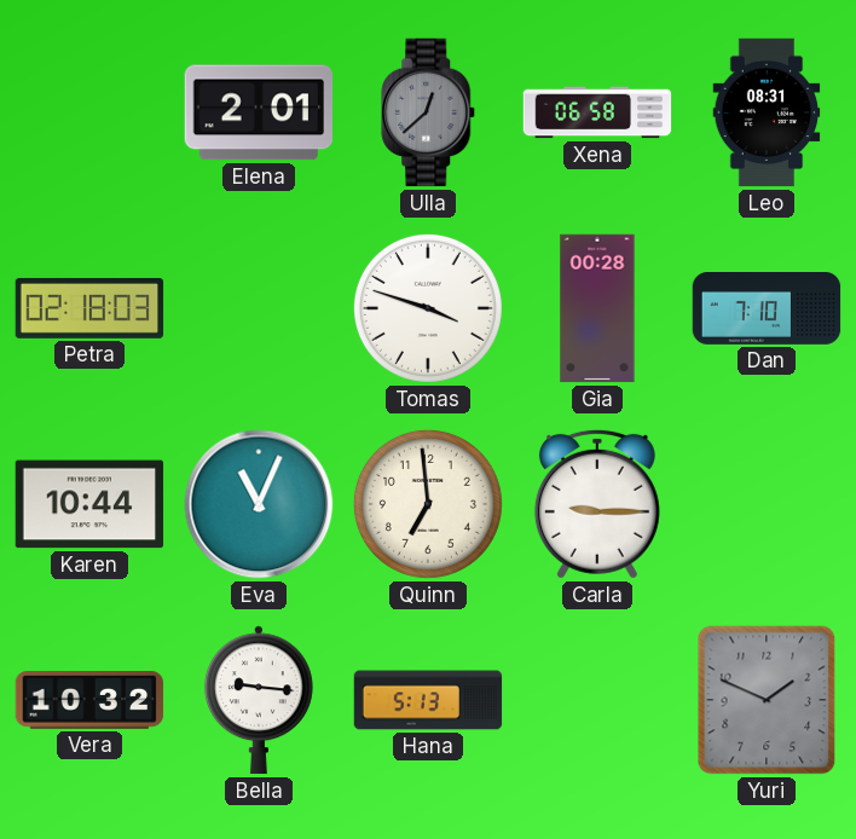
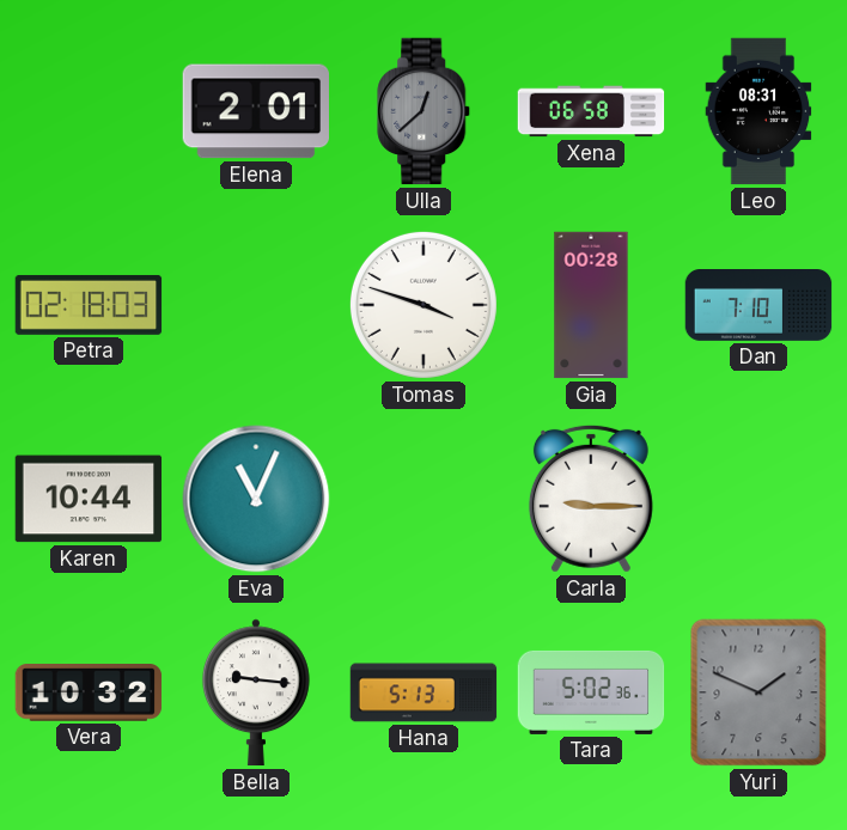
Quinn: 6:59 -> none
Tara: none -> 5:02
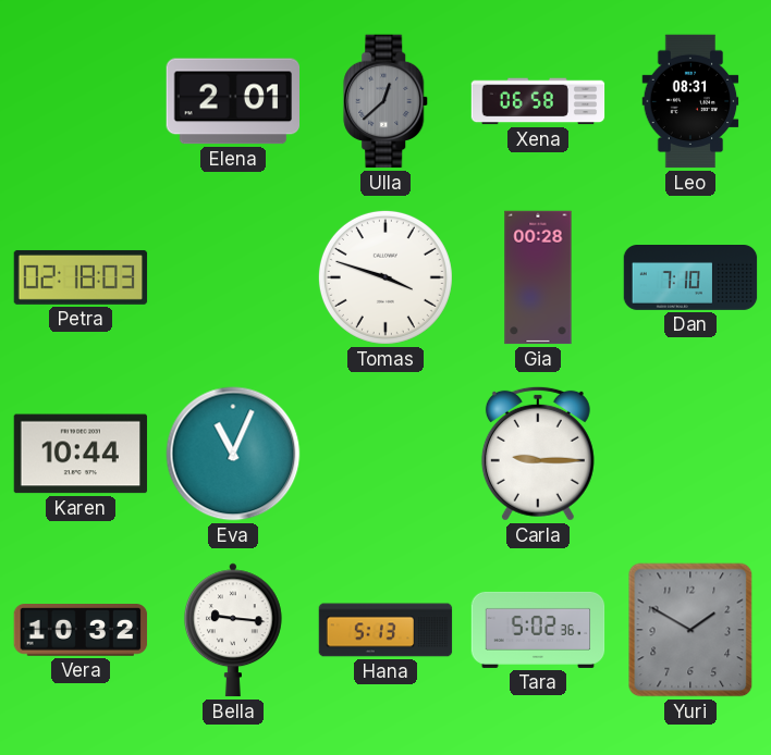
Yuri: 1:49 -> 1:50
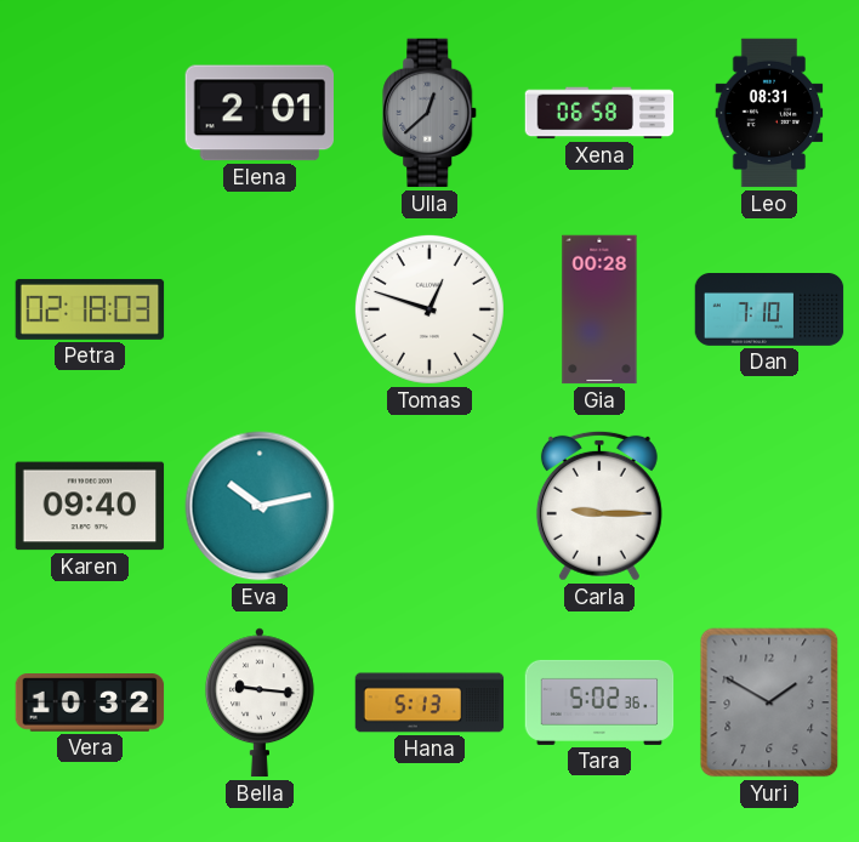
Tomas: 3:48 -> 12:48
Karen: 10:44 -> 09:40
Eva: 11:04 -> 10:13
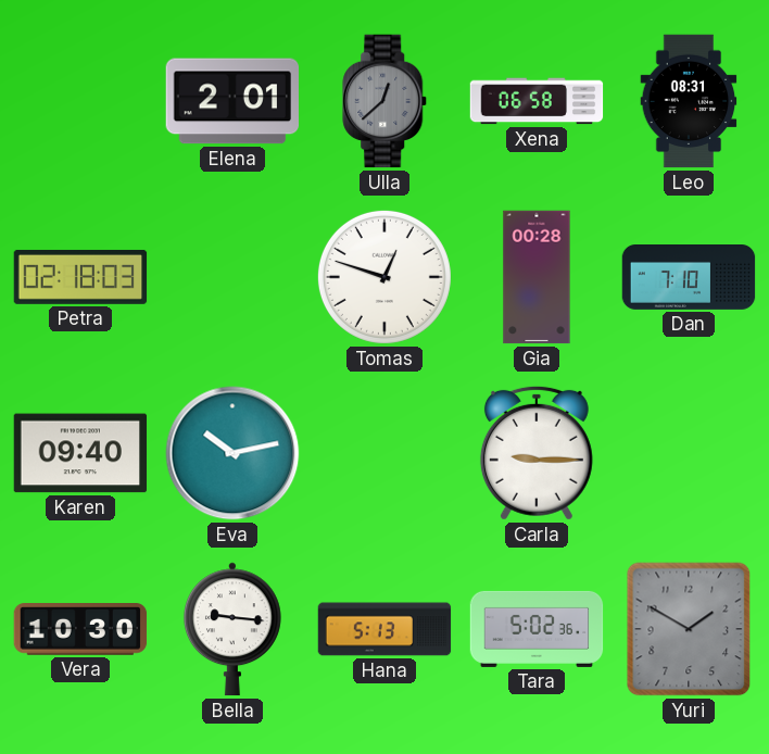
Vera: 10:32 -> 10:30
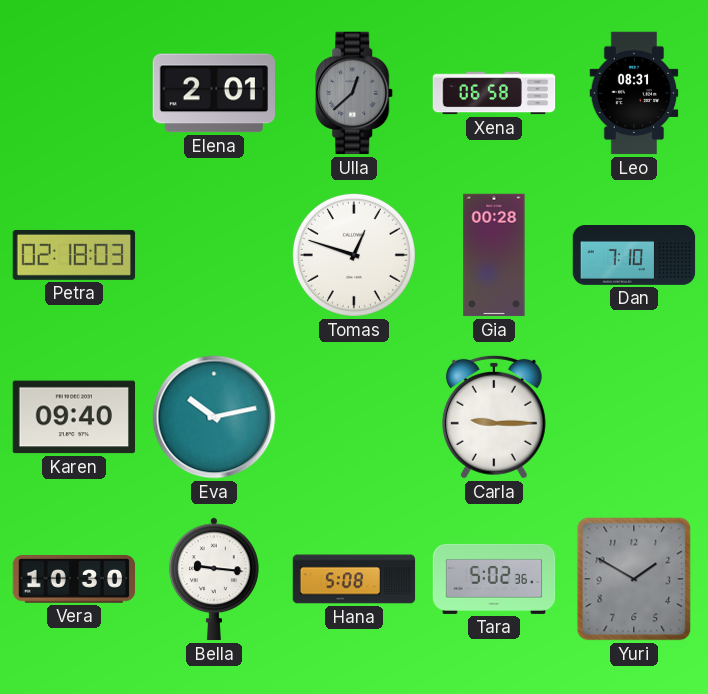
Hana: 5:13 -> 5:08
